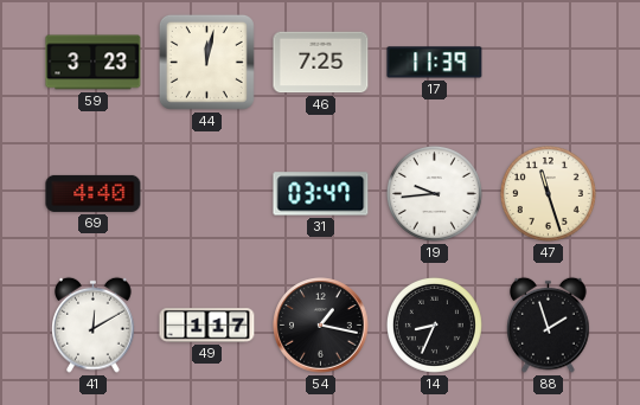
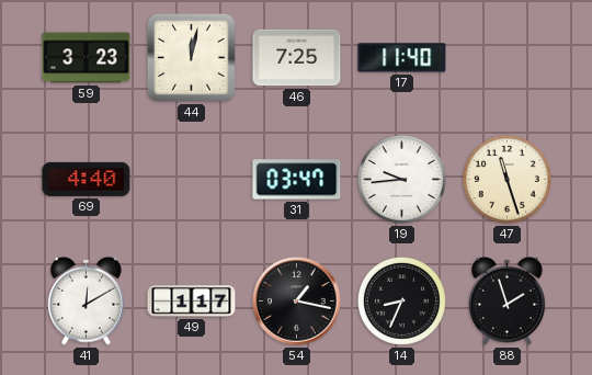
17: 11:39 -> 11:40
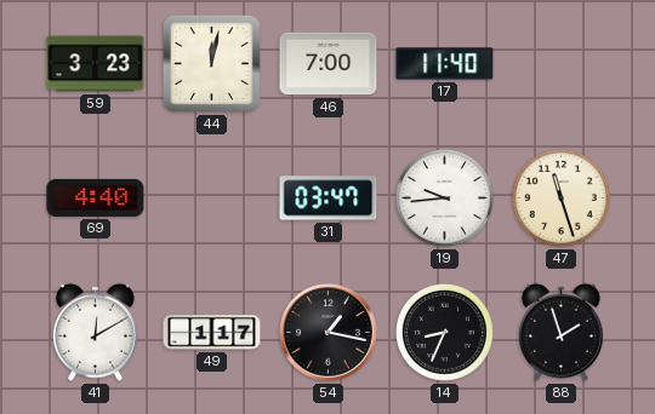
46: 7:25 -> 7:00
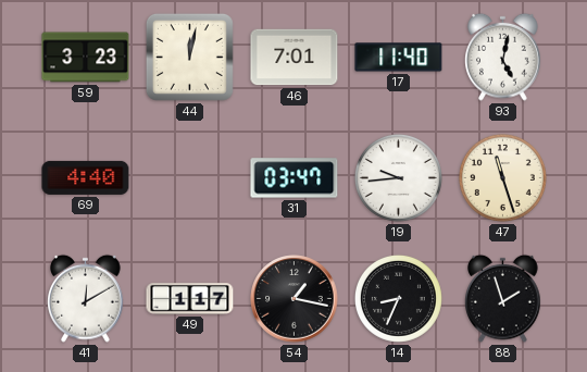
46: 7:00 -> 7:01
93: none -> 5:02
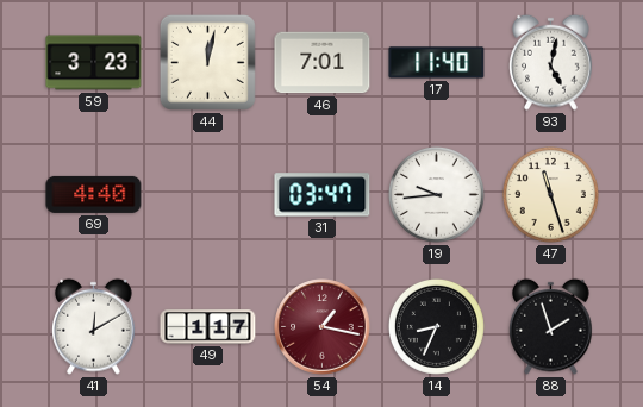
54 dial: black -> burgundy
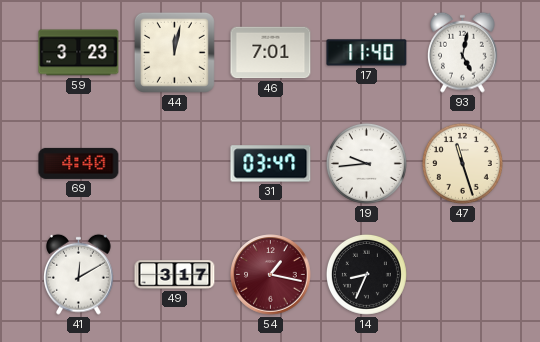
49: 1:17 -> 3:17
88: 1:57 -> none
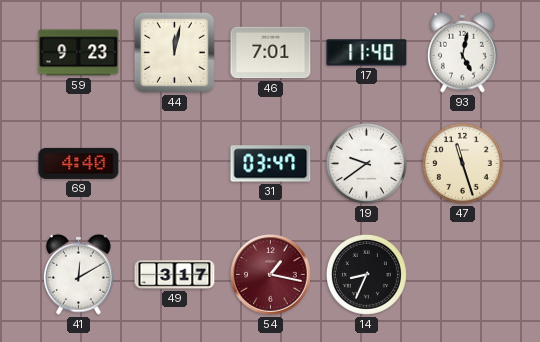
59: 3:23 -> 9:23
19: 9:44 -> 9:39
